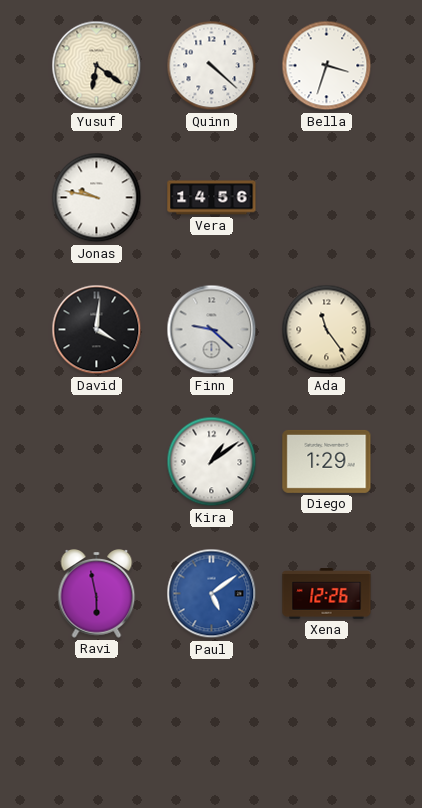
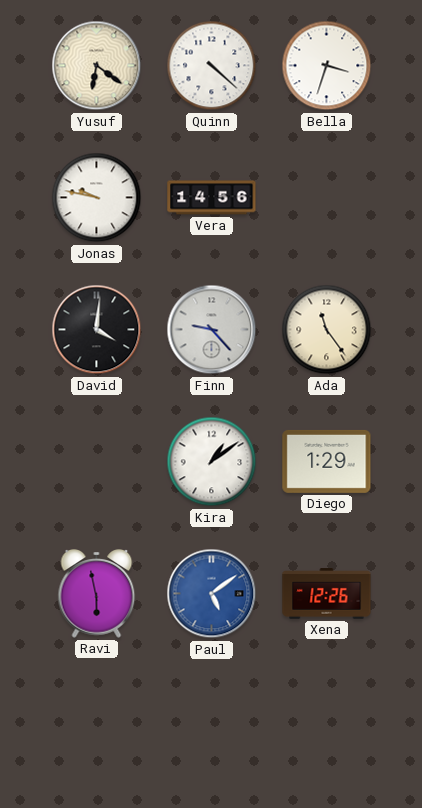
Finn: 9:22 -> 9:23
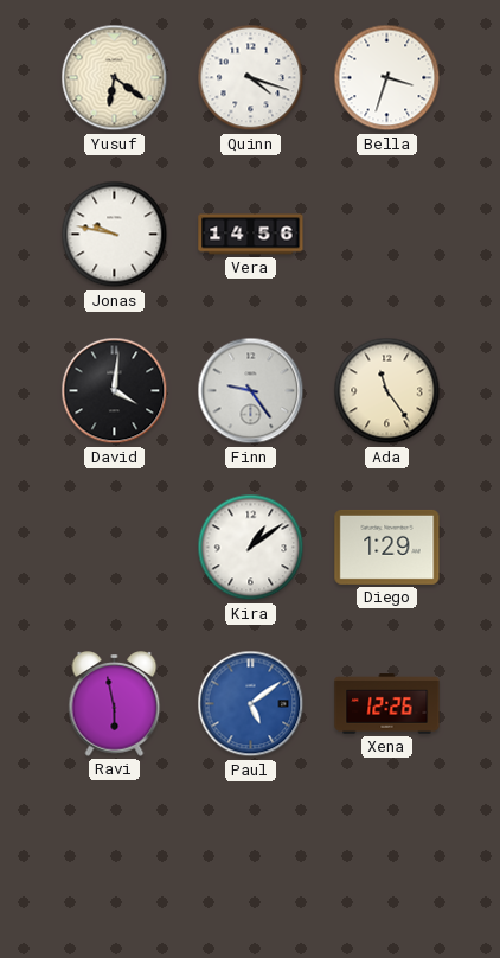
Quinn: 4:22 -> 4:18
Finn: 9:23 -> 9:24
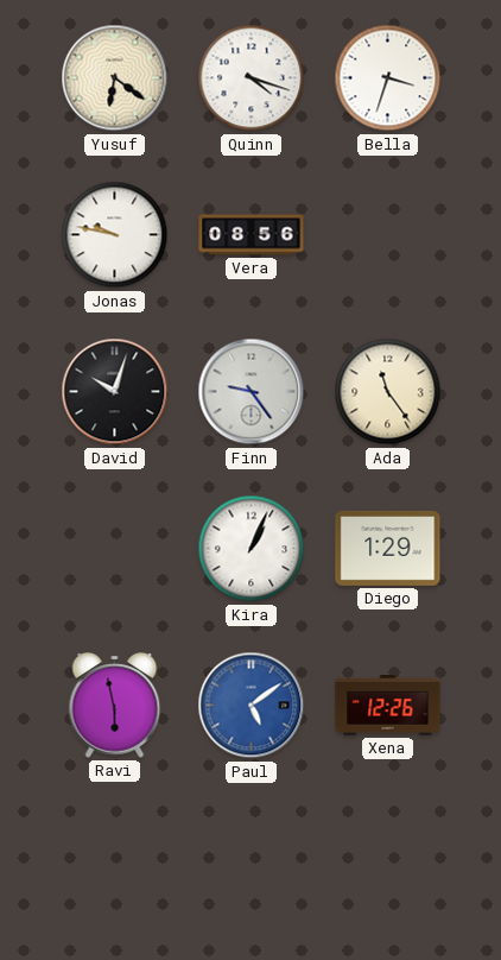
Vera: 14:56 -> 08:56
David: 4:01 -> 10:03
Kira: 1:09 -> 1:04
